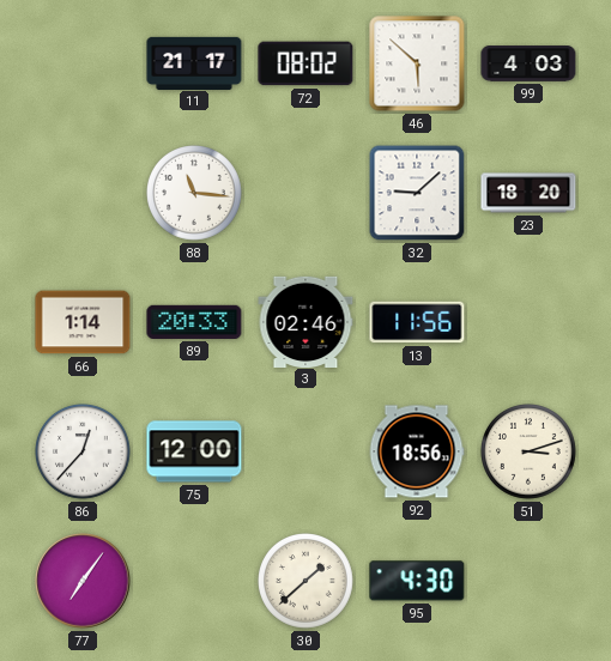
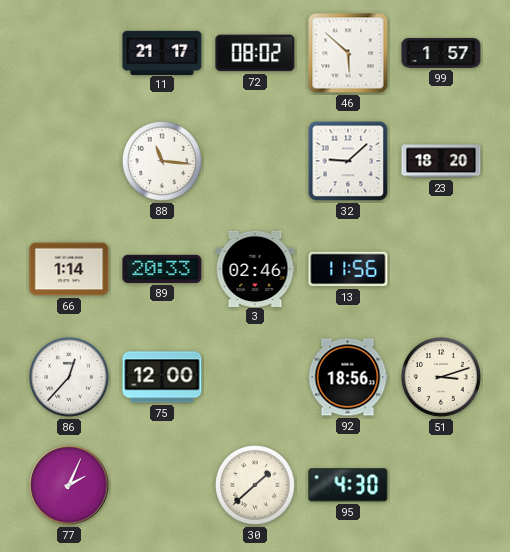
99: 4:03 -> 1:57
77: 7:06 -> 2:04
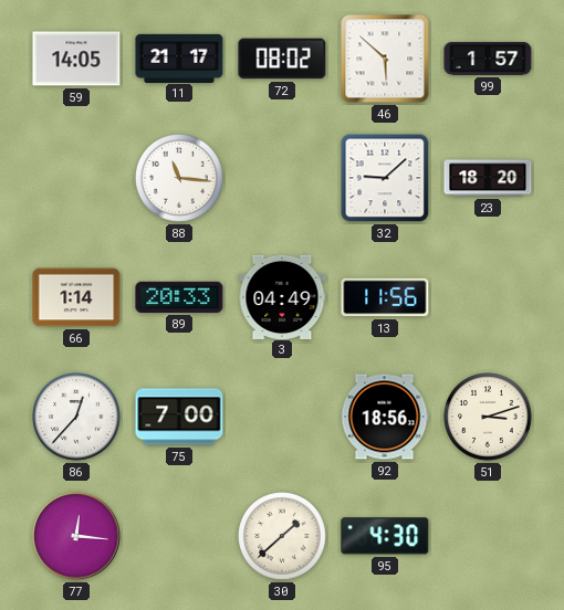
59: none -> 14:05
3: 02:46 -> 04:49
75: 12:00 -> 7:00
77: 2:04 -> 12:16
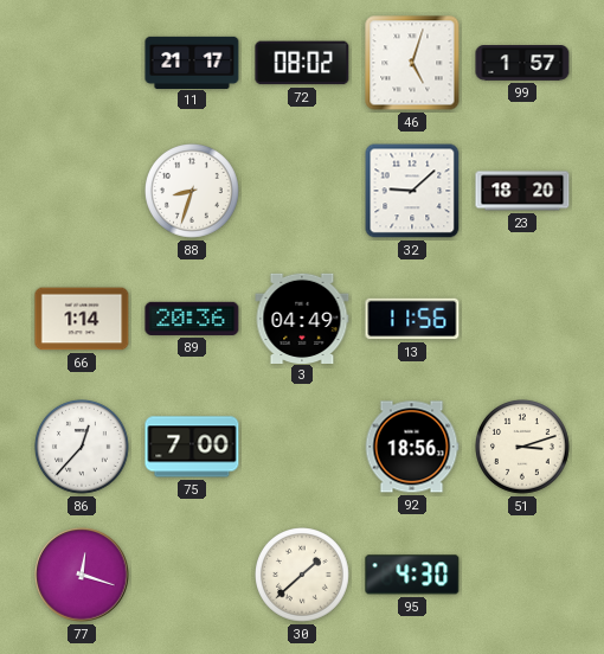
59: 14:05 -> none
46: 5:52 -> 5:03
88: 11:16 -> 8:33
89: 20:33 -> 20:36
77: 12:16 -> 12:18
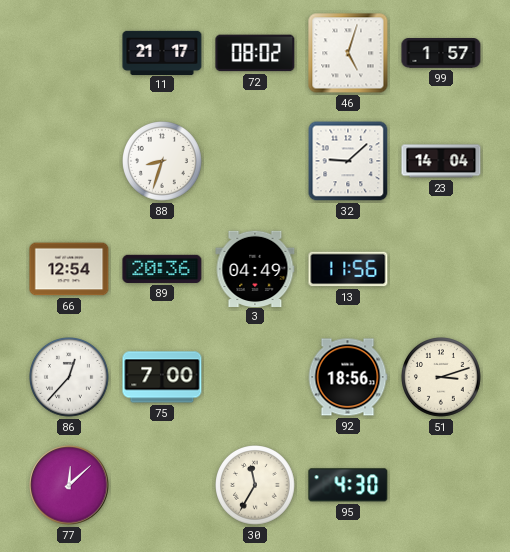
23: 18:20 -> 14:04
66: 1:14 -> 12:54
77: 12:18 -> 12:08
30: 1:38 -> 11:35
